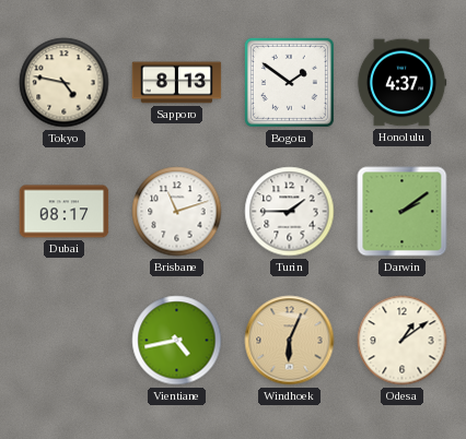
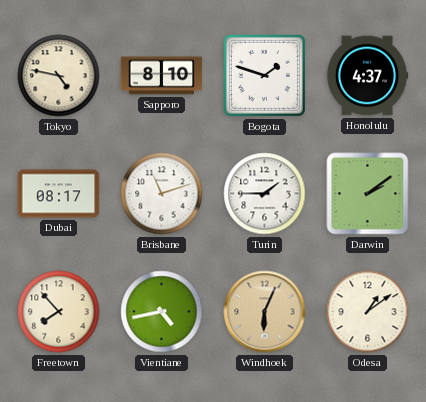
Sapporo: 8:13 -> 8:10
Bogota: 1:51 -> 1:48
Freetown: none -> 7:53
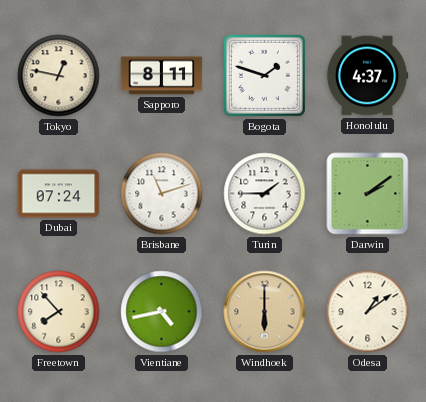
Tokyo: 4:47 -> 12:47
Sapporo: 8:10 -> 8:11
Dubai: 08:17 -> 07:24
Windhoek: 6:04 -> 6:00
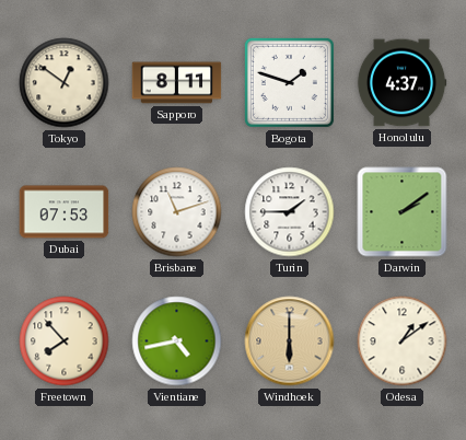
Tokyo: 12:47 -> 12:51
Dubai: 07:24 -> 07:53
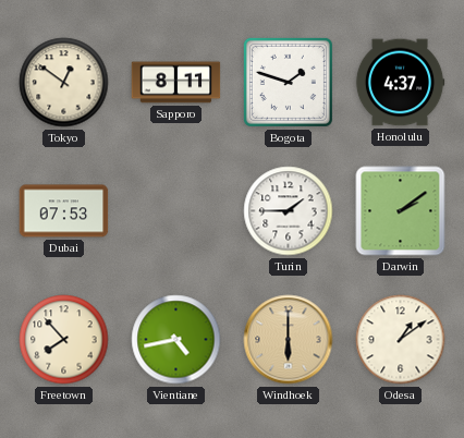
Brisbane: 11:12 -> none
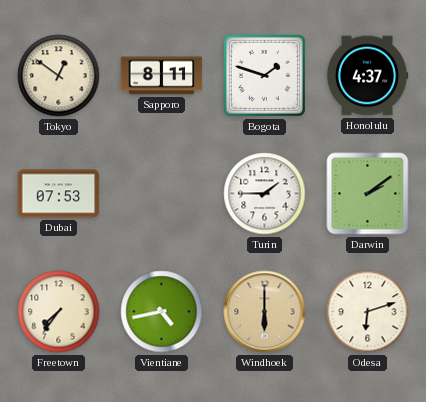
Freetown: 7:53 -> 7:36
Odesa: 1:09 -> 6:12
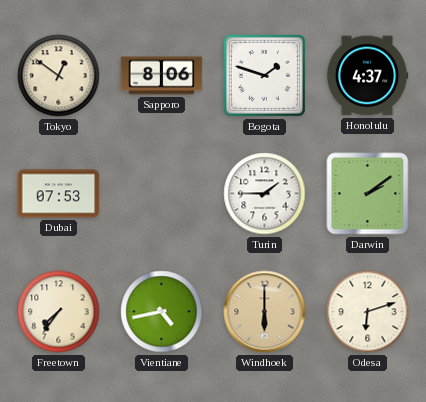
Sapporo: 8:11 -> 8:06
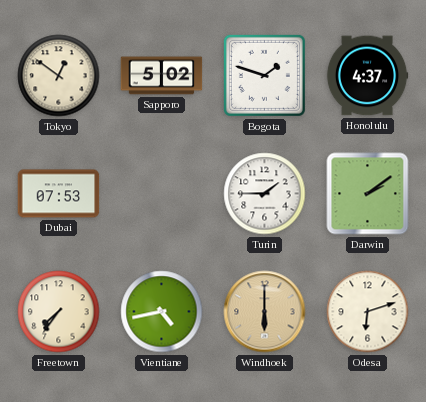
Sapporo: 8:06 -> 5:02
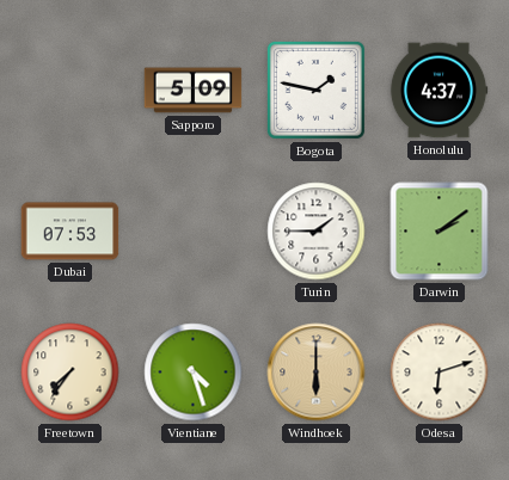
Tokyo: 12:51 -> none
Sapporo: 5:02 -> 5:09
Bogota: 1:48 -> 1:47
Vientiane: 4:43 -> 4:27
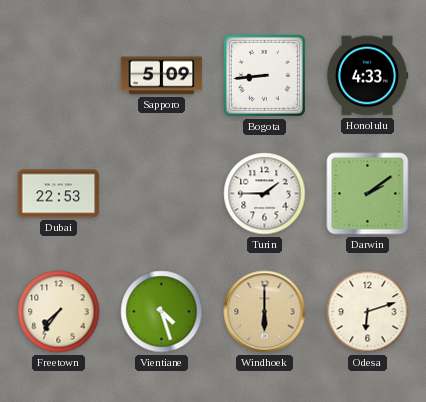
Bogota: 1:47 -> 8:44
Honolulu: 4:37 -> 4:33
Dubai: 07:53 -> 22:53
